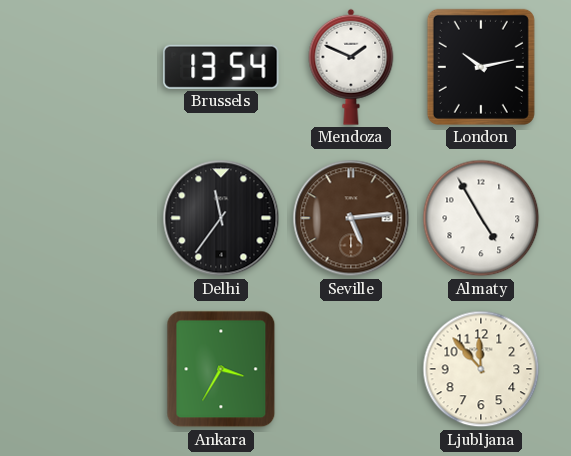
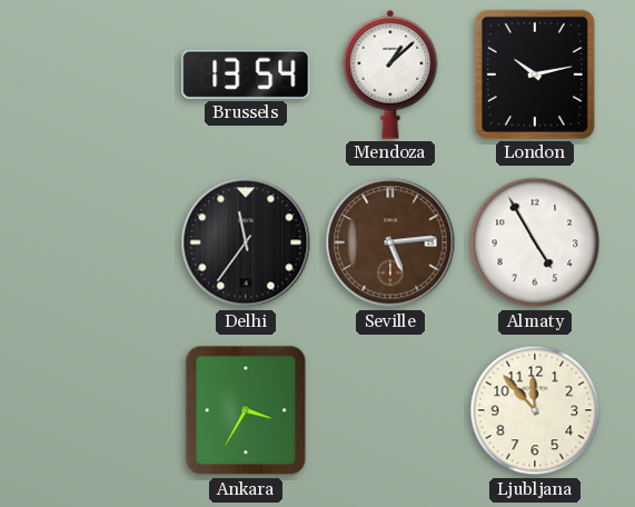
Mendoza: 1:49 -> 1:08
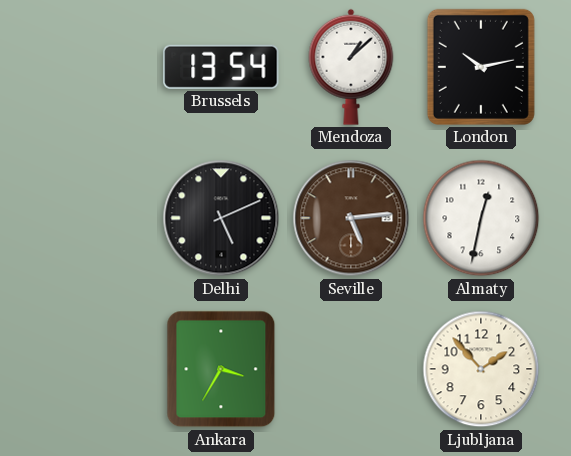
Delhi: 11:36 -> 5:11
Almaty: 4:55 -> 12:32
Ljubljana: 11:53 -> 1:53
